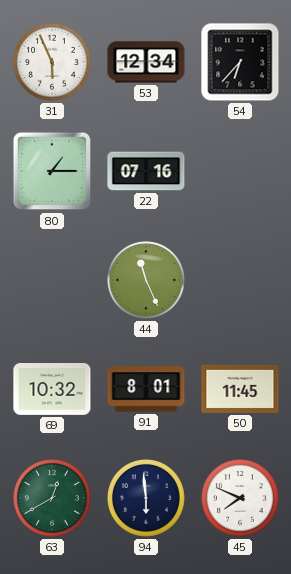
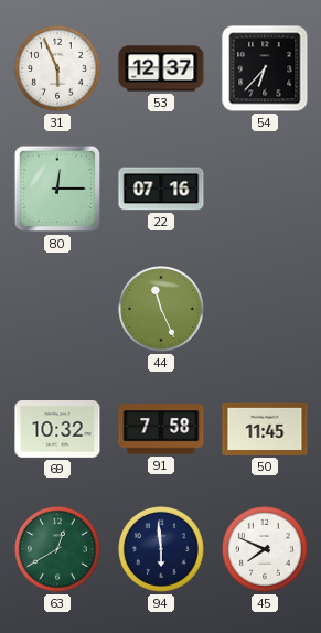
53: 12:34 -> 12:37
80: 1:15 -> 12:15
91: 8:01 -> 7:58
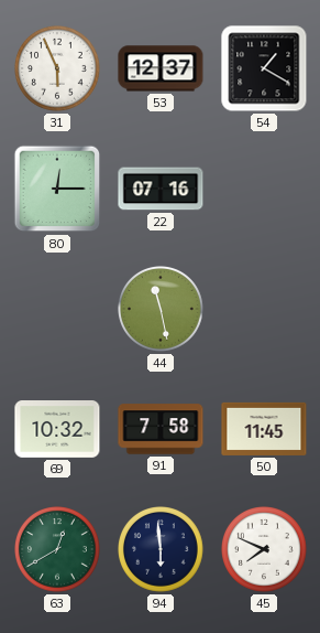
54: 6:37 -> 1:20
44: 11:26 -> 11:28
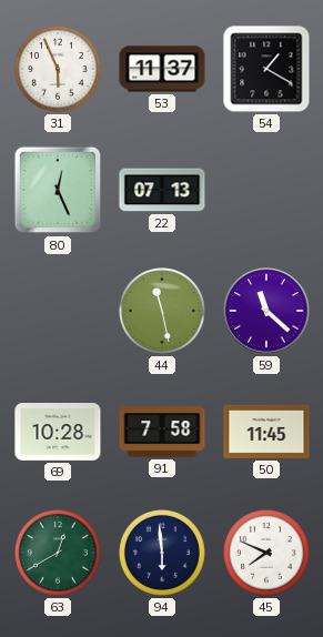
53: 12:37 -> 11:37
80: 12:15 -> 12:26
22: 07:16 -> 07:13
59: none -> 11:22
69: 10:32 -> 10:28
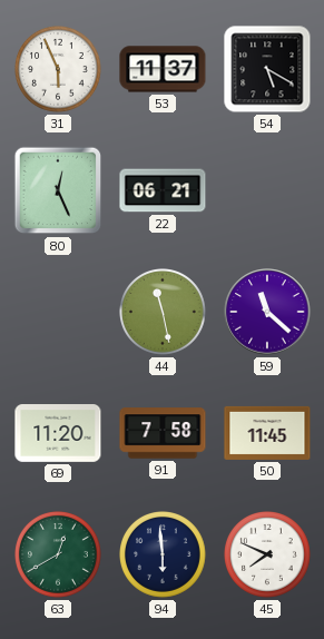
54: 1:20 -> 5:20
22: 07:13 -> 06:21
69: 10:28 -> 11:20
